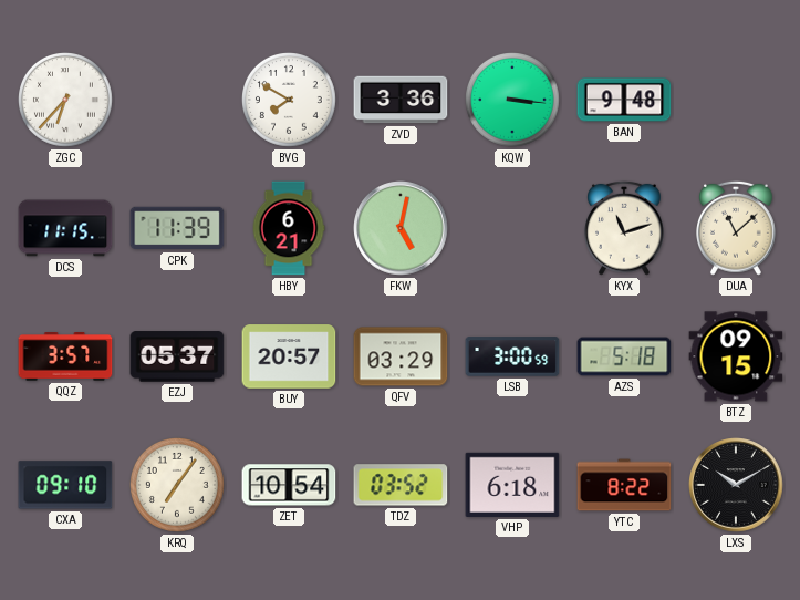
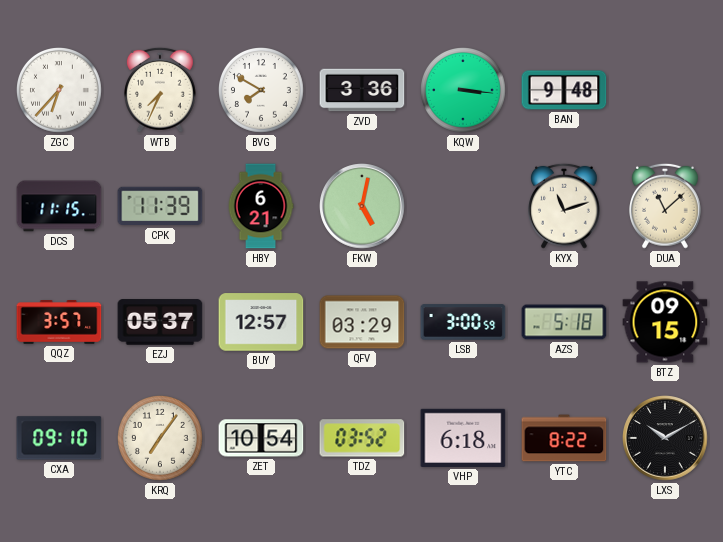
WTB: none -> 7:34
BUY: 20:57 -> 12:57
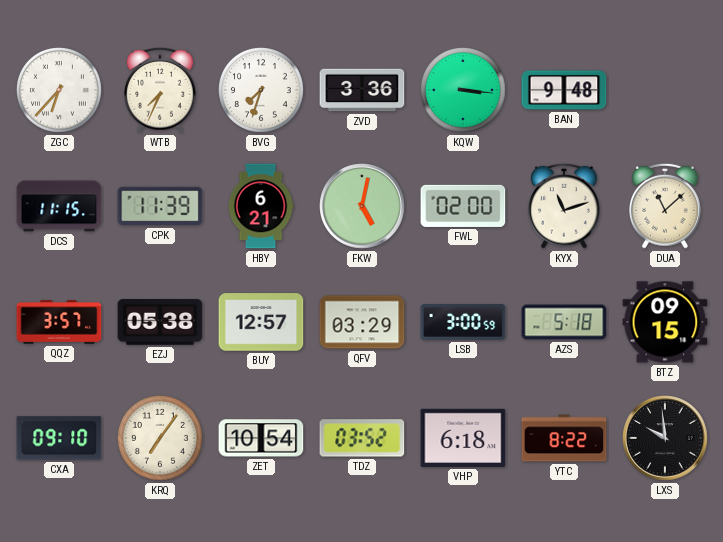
BVG: 7:50 -> 7:33
FWL: none -> 02:00
EZJ: 05:37 -> 05:38
LXS: 10:10 -> 9:59
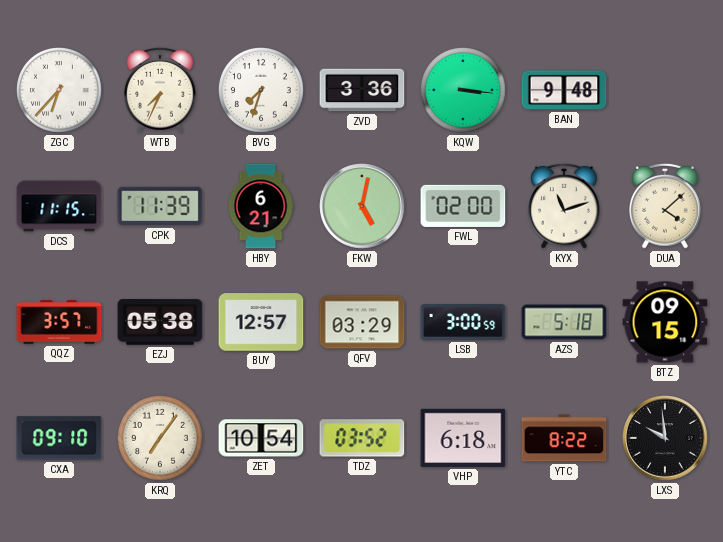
DUA: 11:08 -> 4:08
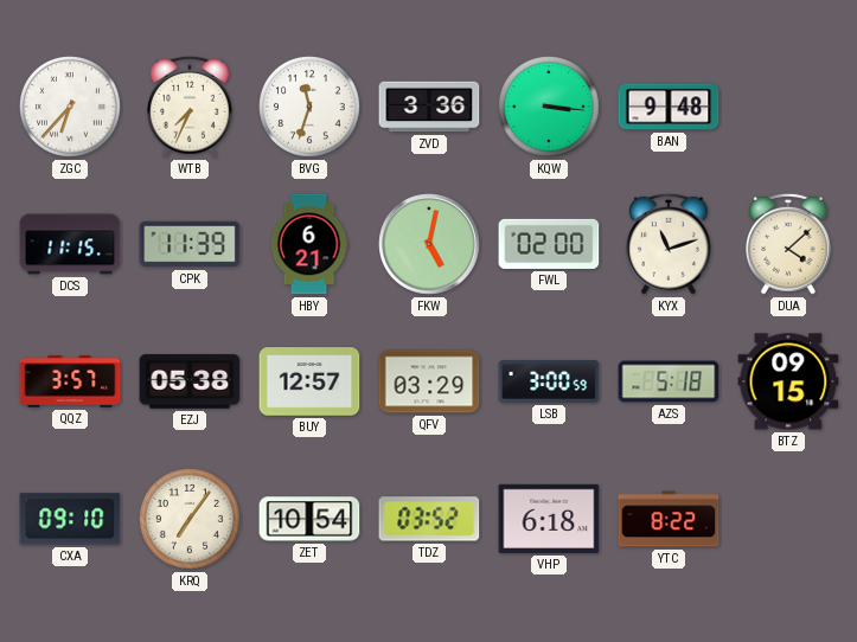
BVG: 7:33 -> 11:33
LXS: 9:59 -> none
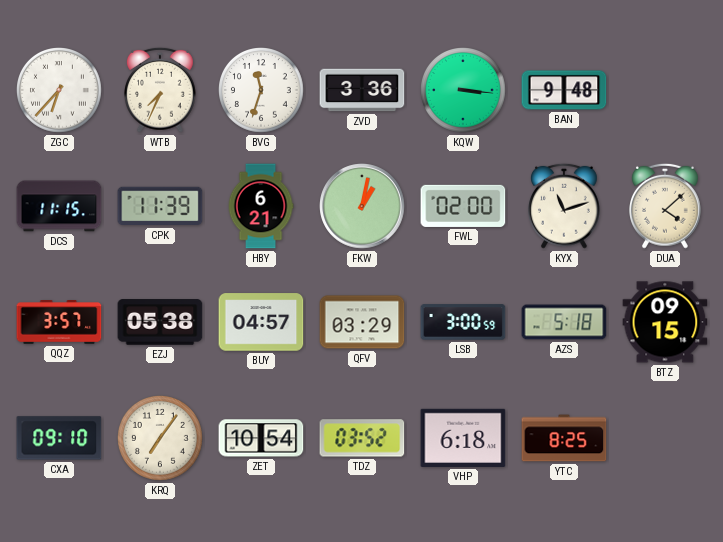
FKW: 5:02 -> 1:02
BUY: 12:57 -> 04:57
YTC: 8:22 -> 8:25
